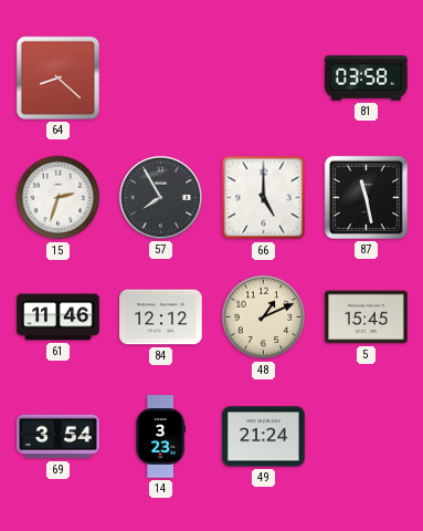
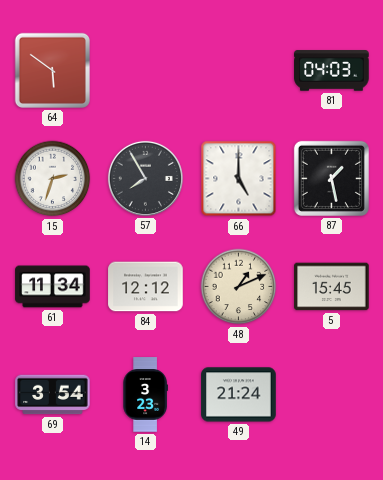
64: 8:22 -> 5:51
81: 03:58 -> 04:03
87: 11:28 -> 1:28
61: 11:46 -> 11:34
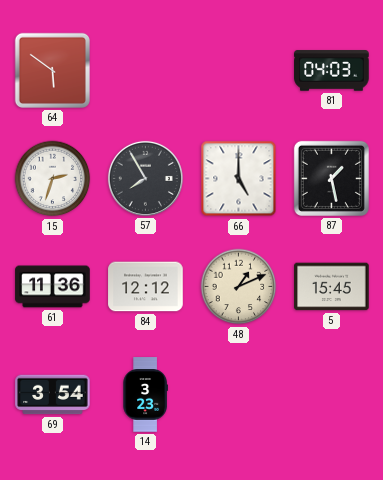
61: 11:34 -> 11:36
49: 21:24 -> none
